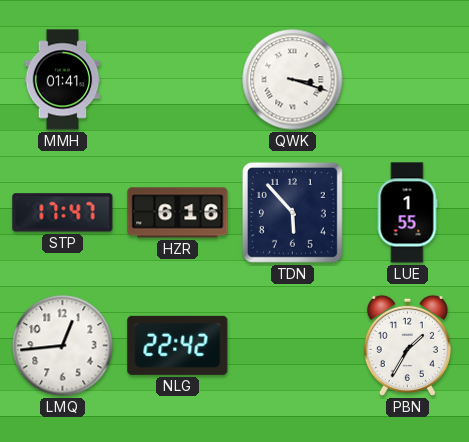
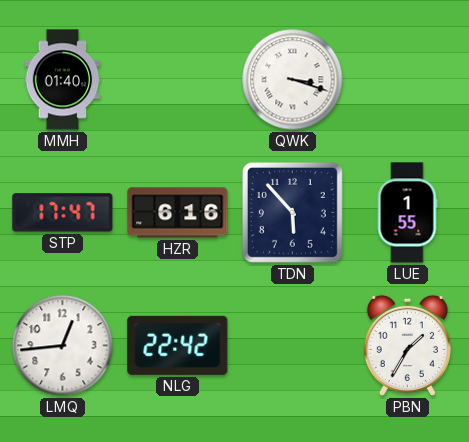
MMH: 01:41 -> 01:40
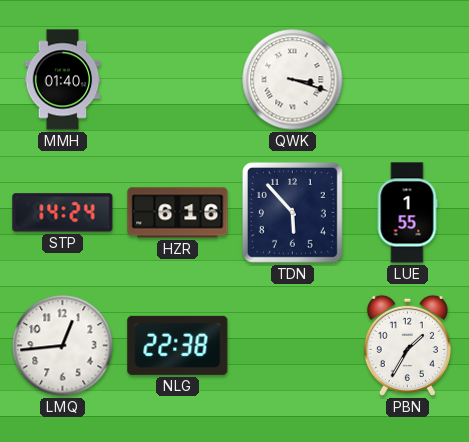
STP: 17:47 -> 14:24
NLG: 22:42 -> 22:38
